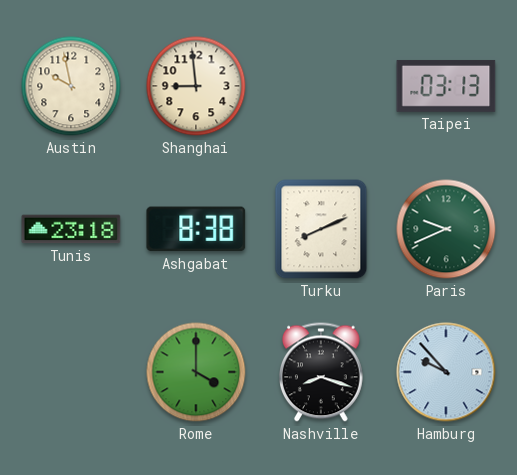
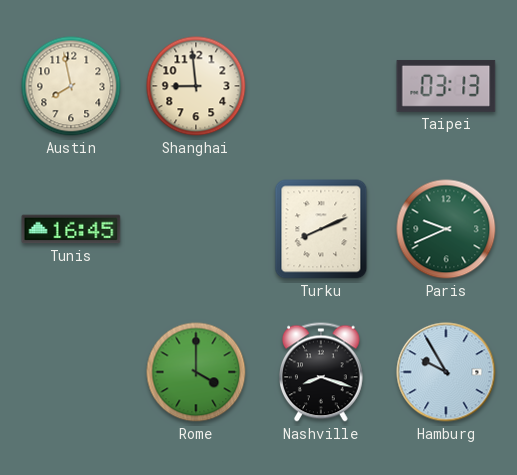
Austin: 9:58 -> 7:58
Tunis: 23:18 -> 16:45
Ashgabat: 8:38 -> none
Hamburg: 9:53 -> 9:55
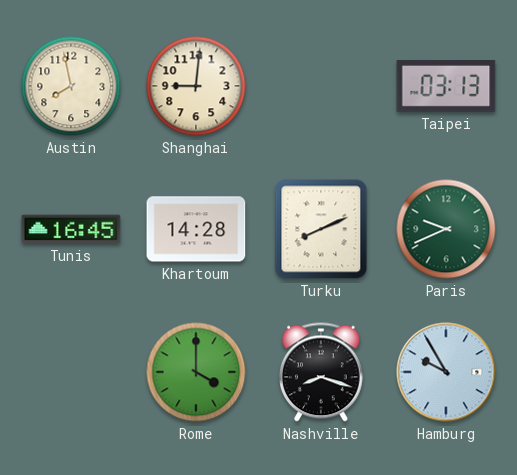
Shanghai: 8:59 -> 9:01
Khartoum: none -> 14:28
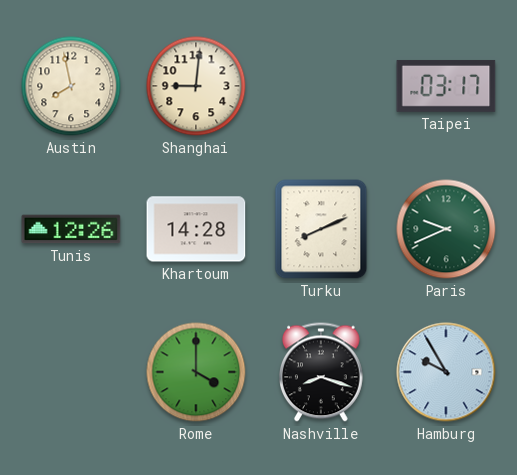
Taipei: 03:13 -> 03:17
Tunis: 16:45 -> 12:26
